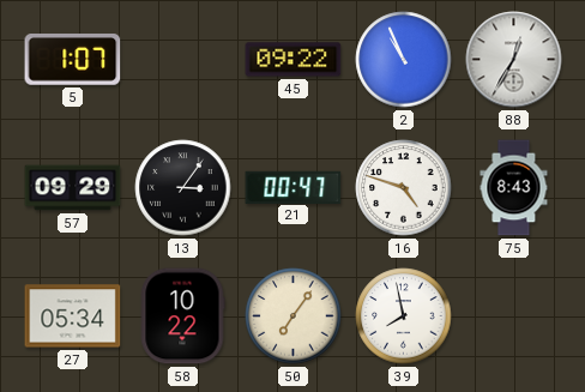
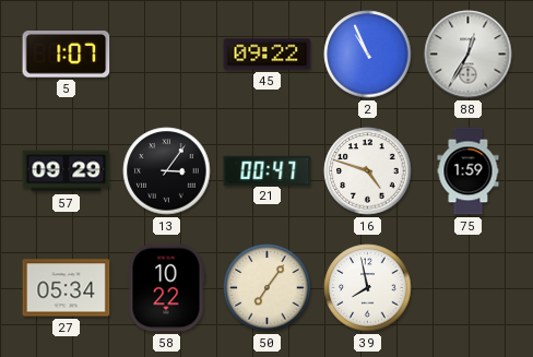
75: 8:43 -> 1:59
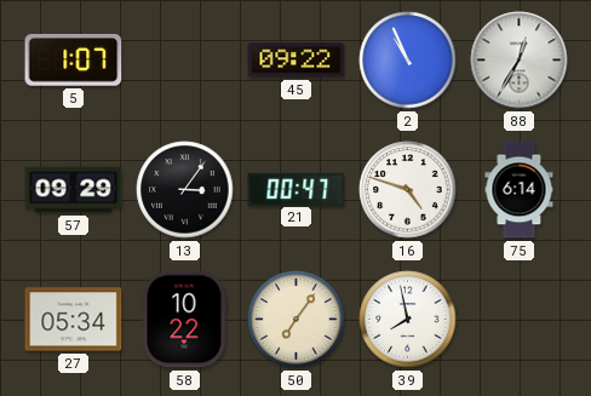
75: 1:59 -> 6:14
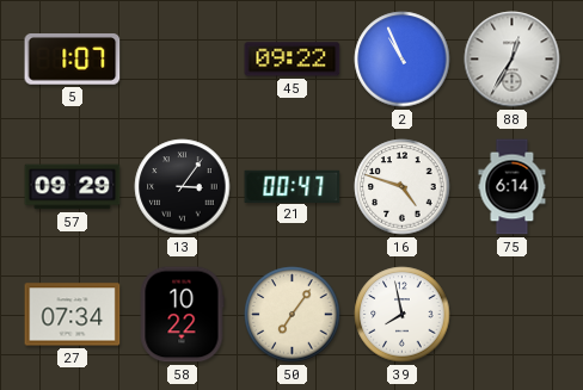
27: 05:34 -> 07:34
